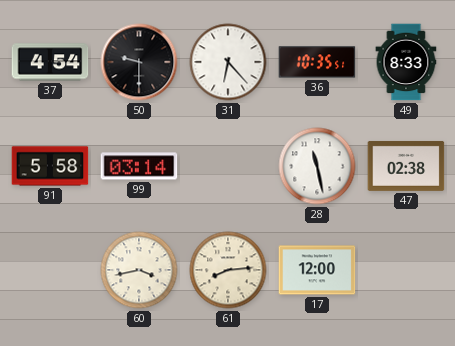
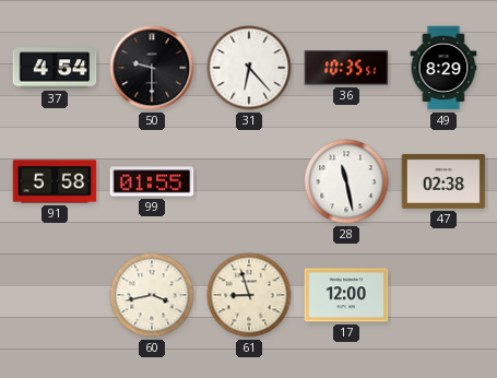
49: 8:33 -> 8:29
99: 03:14 -> 01:55
61: 8:14 -> 8:57
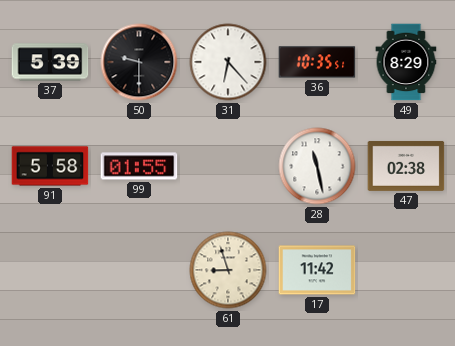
37: 4:54 -> 5:39
60: 3:43 -> none
17: 12:00 -> 11:42
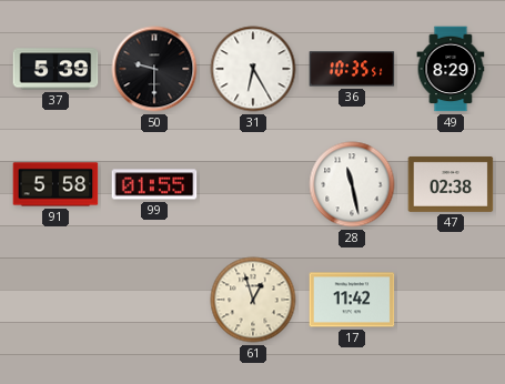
31: 6:23 -> 6:25
61: 8:57 -> 12:57
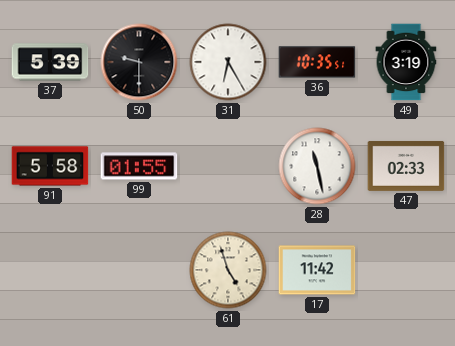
49: 8:29 -> 3:19
47: 02:38 -> 02:33
61: 12:57 -> 4:57
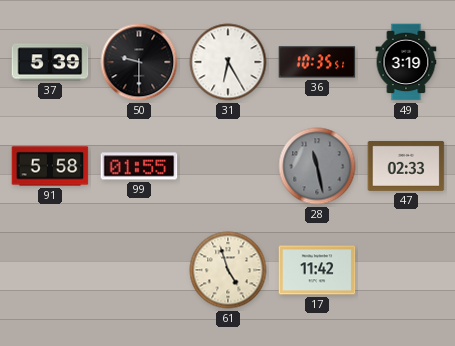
28 dial: white -> grey
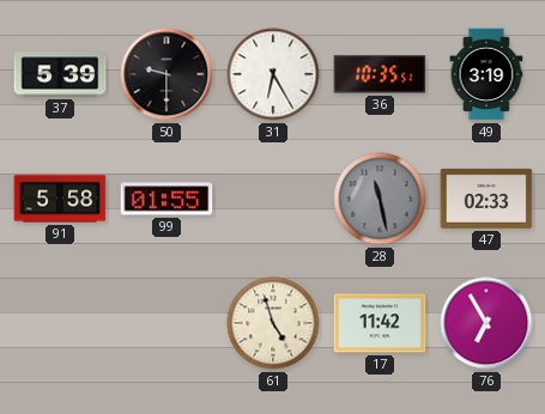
76: none -> 6:55
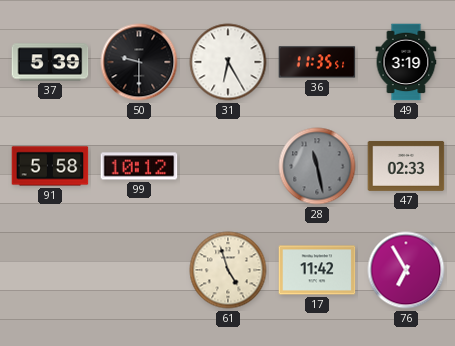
36: 10:35 -> 11:35
99: 01:55 -> 10:12
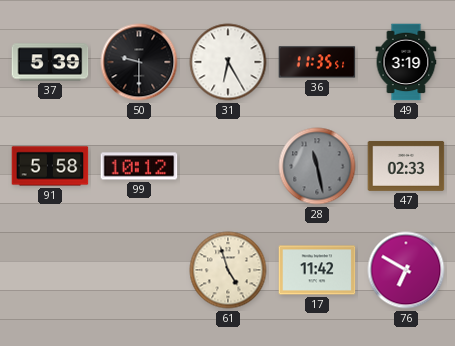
76: 6:55 -> 6:50
